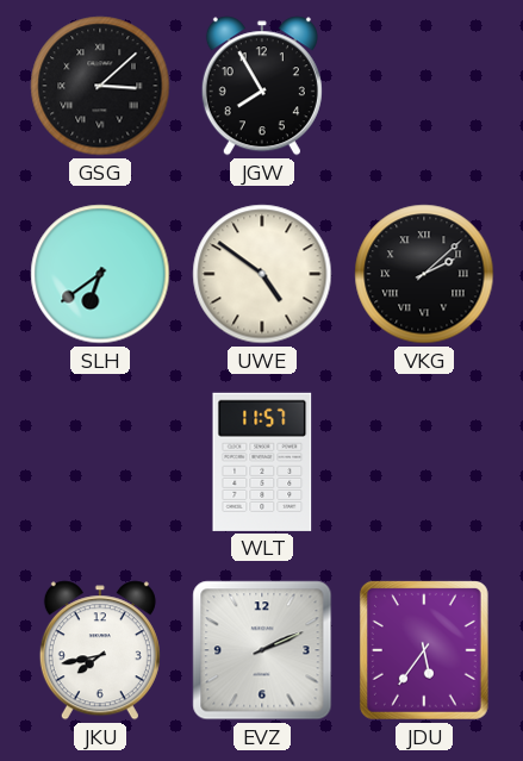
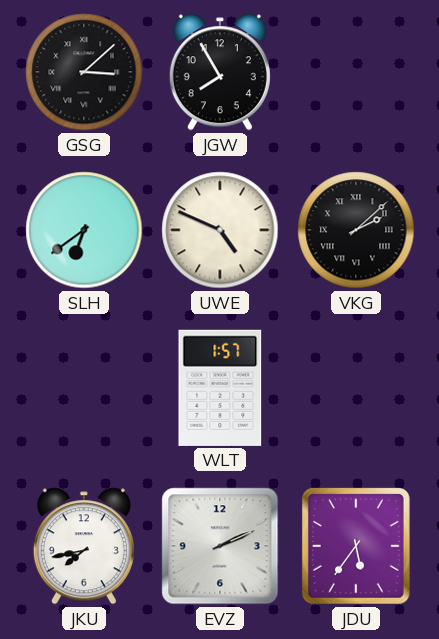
UWE: 4:51 -> 4:49
WLT: 11:57 -> 1:57
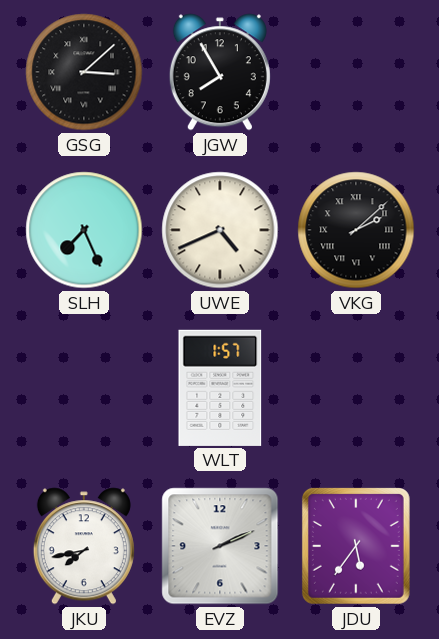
SLH: 6:39 -> 7:26
UWE: 4:49 -> 4:41
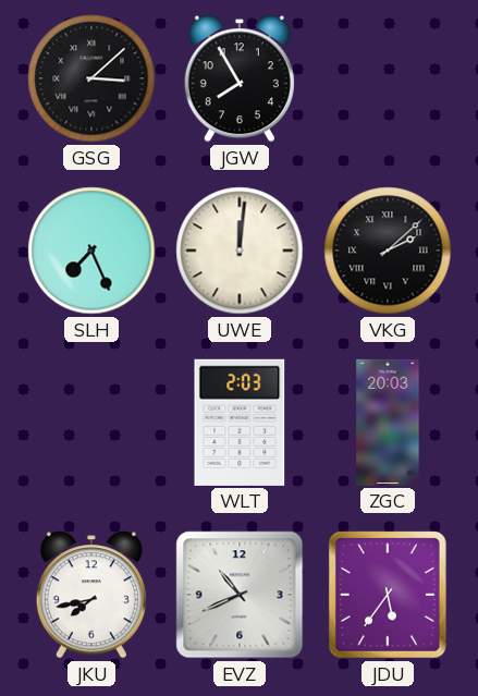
UWE: 4:41 -> 12:01
WLT: 1:57 -> 2:03
ZGC: none -> 20:03
EVZ: 2:11 -> 10:41
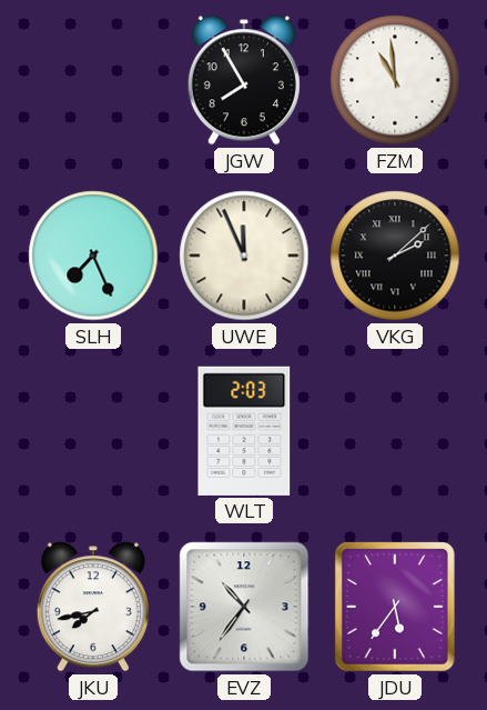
GSG: 3:08 -> none
FZM: none -> 10:59
UWE: 12:01 -> 11:56
ZGC: 20:03 -> none
EVZ: 10:41 -> 10:36
